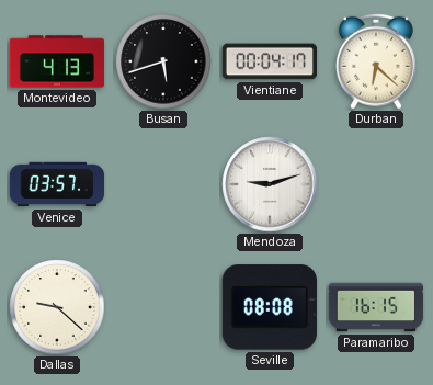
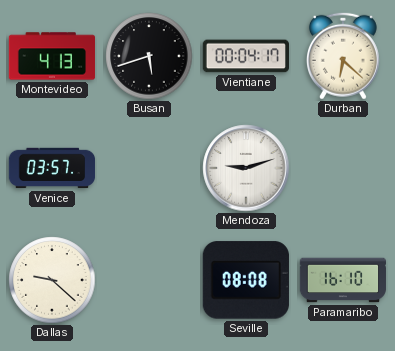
Paramaribo: 16:15 -> 16:10
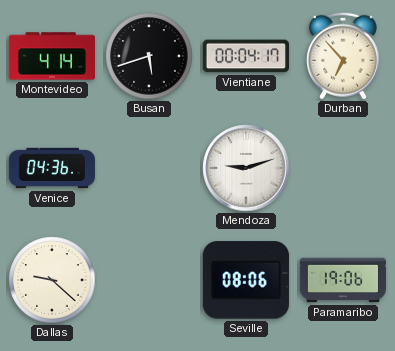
Montevideo: 4:13 -> 4:14
Durban: 6:22 -> 6:53
Venice: 03:57 -> 04:36
Seville: 08:08 -> 08:06
Paramaribo: 16:10 -> 19:06
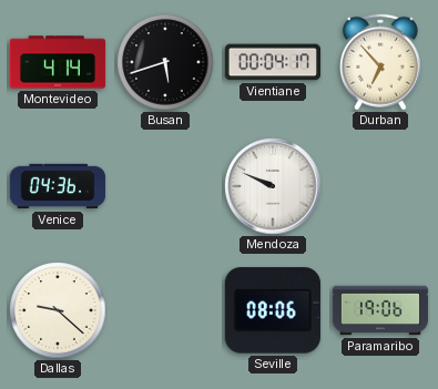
Mendoza: 9:12 -> 9:49
